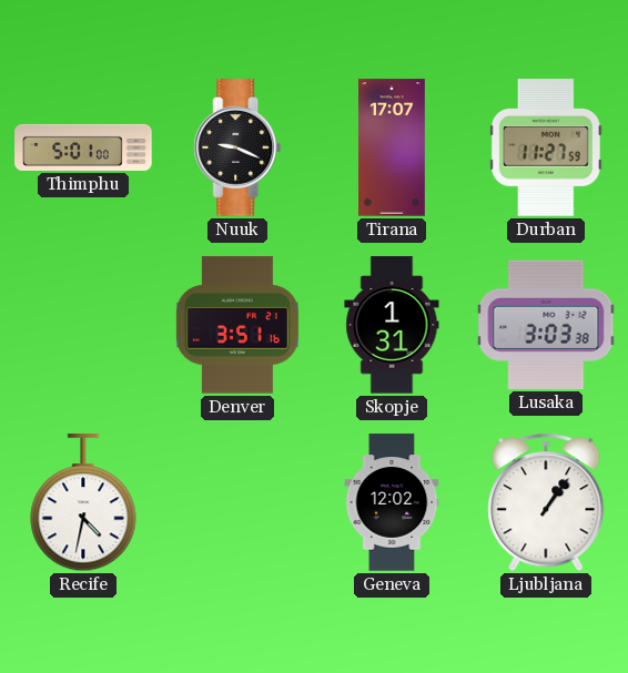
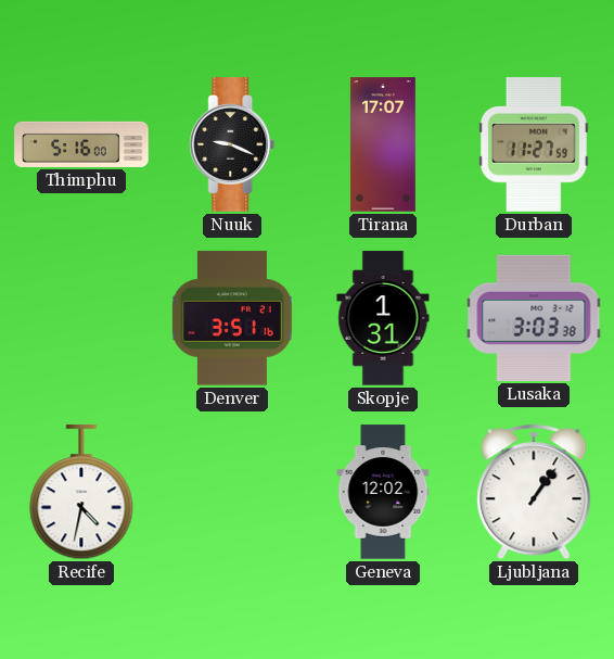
Thimphu: 5:01 -> 5:16
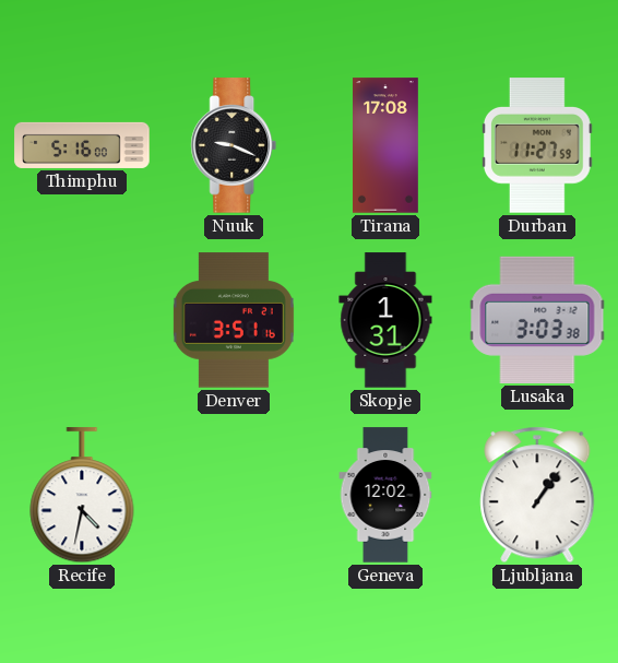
Tirana: 17:07 -> 17:08
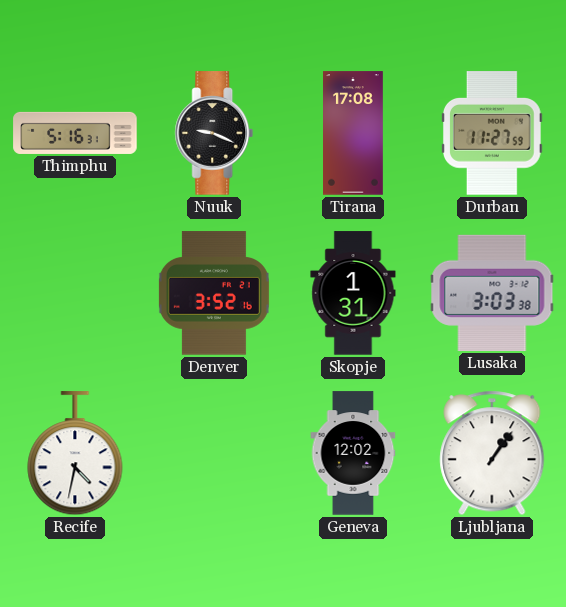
Thimphu: 5:16:00 -> 5:16:31
Denver: 3:51 -> 3:52
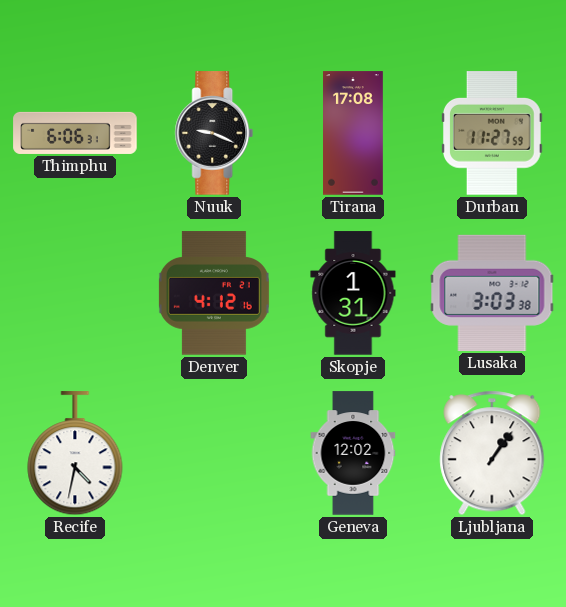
Thimphu: 5:16 -> 6:06
Denver: 3:52 -> 4:12
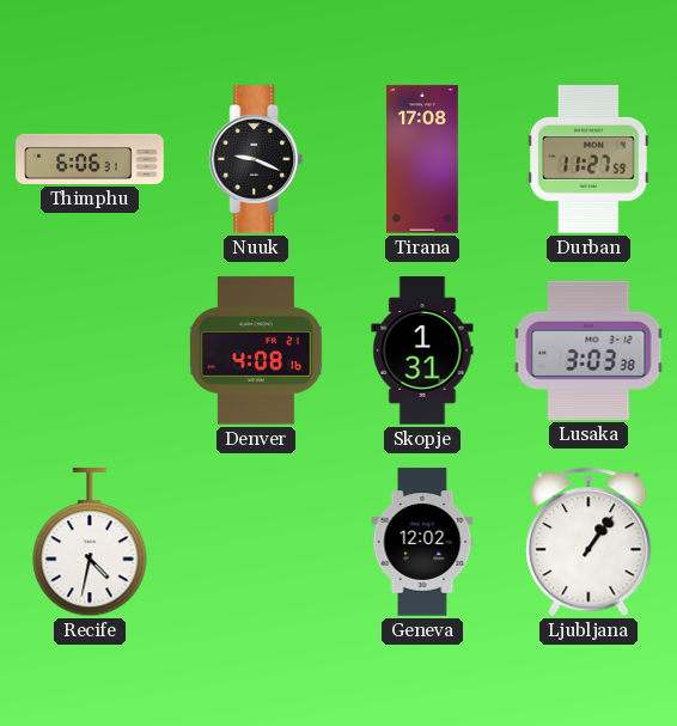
Denver: 4:12 -> 4:08
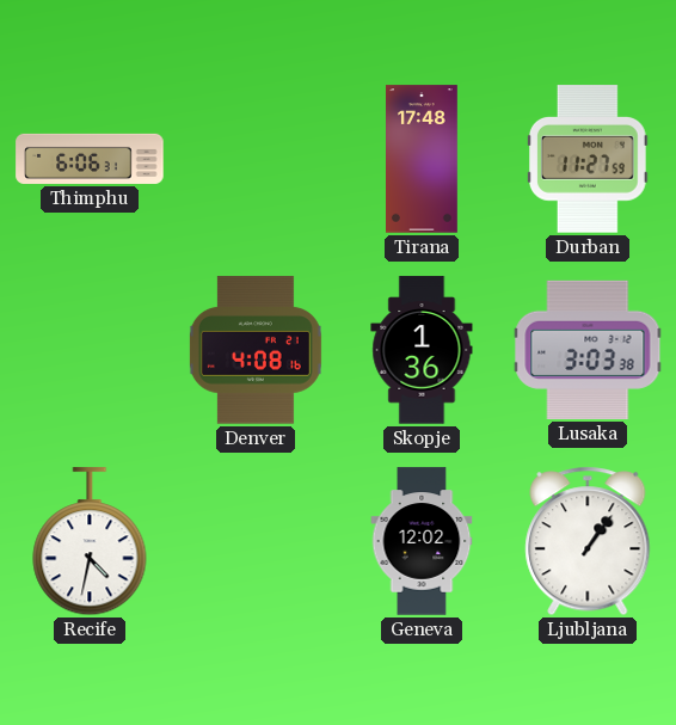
Nuuk: 9:19 -> none
Tirana: 17:08 -> 17:48
Skopje: 1:31 -> 1:36
